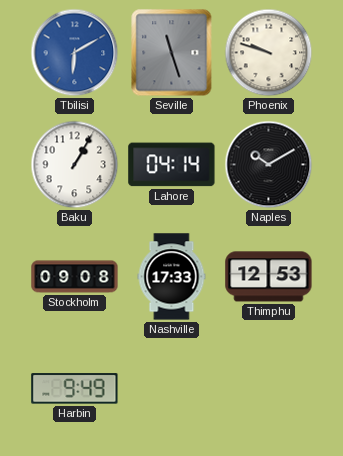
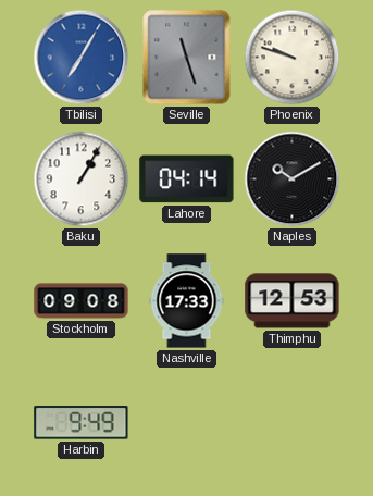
Tbilisi: 6:10 -> 7:05
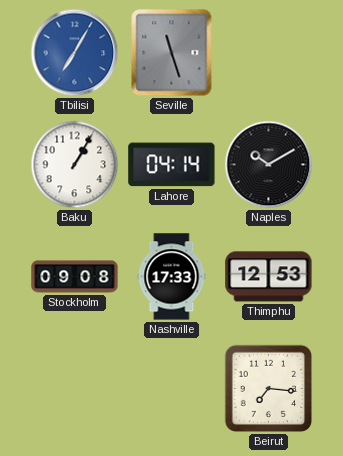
Phoenix: 9:48 -> none
Harbin: 9:49 -> none
Beirut: none -> 7:16
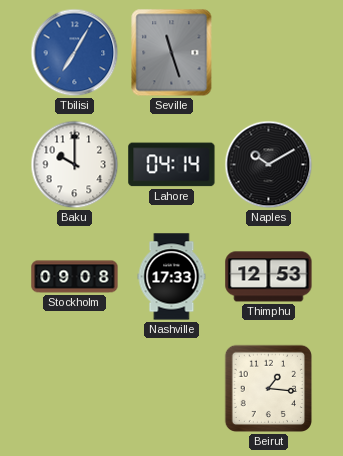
Baku: 1:05 -> 10:00
Beirut: 7:16 -> 1:16
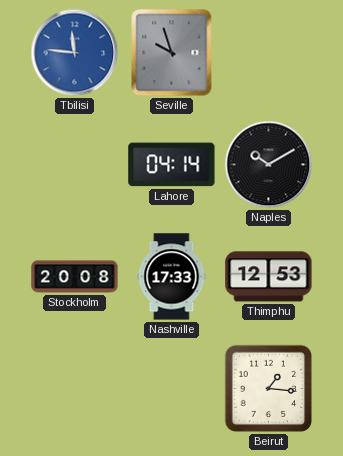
Tbilisi: 7:05 -> 11:46
Seville: 11:27 -> 9:57
Baku: 10:00 -> none
Stockholm: 09:08 -> 20:08
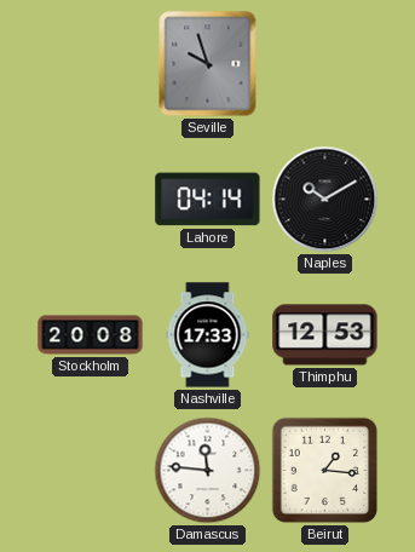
Tbilisi: 11:46 -> none
Damascus: none -> 11:46
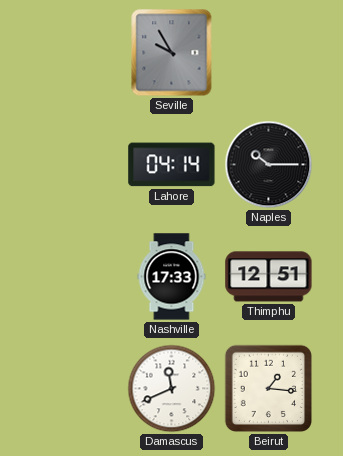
Seville: 9:57 -> 9:55
Naples: 10:10 -> 10:15
Stockholm: 20:08 -> none
Thimphu: 12:53 -> 12:51
Damascus: 11:46 -> 11:41
